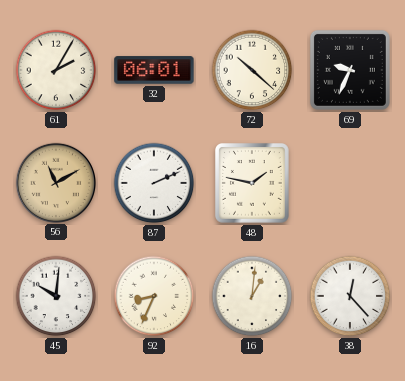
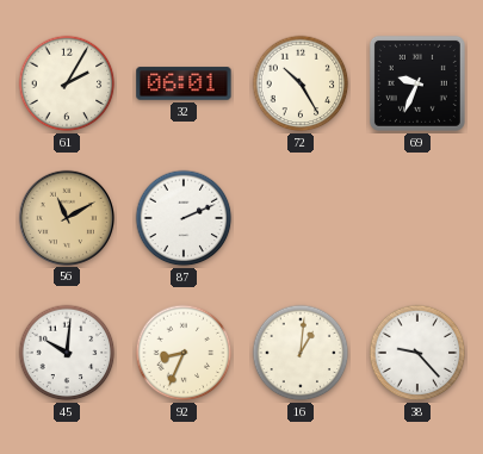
72: 10:22 -> 10:25
48: 1:47 -> none
38: 12:23 -> 9:23
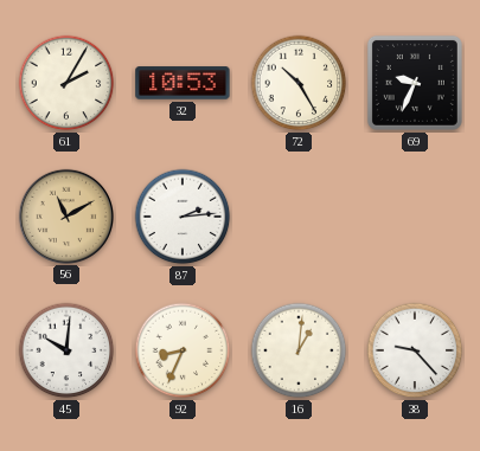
32: 06:01 -> 10:53
87: 2:11 -> 2:14
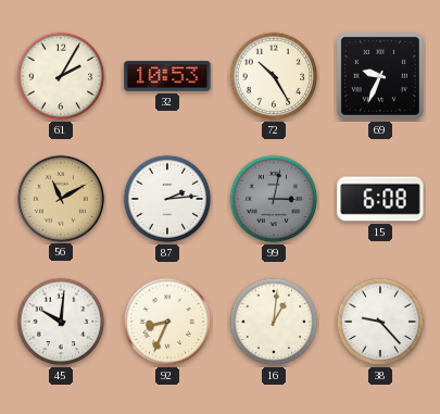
99: none -> 3:02
15: none -> 6:08
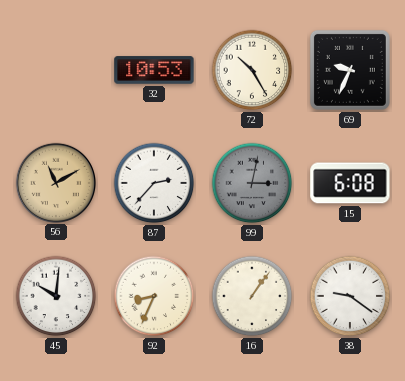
61: 2:05 -> none
87: 2:14 -> 2:37
16: 1:01 -> 1:06
38: 9:23 -> 9:21
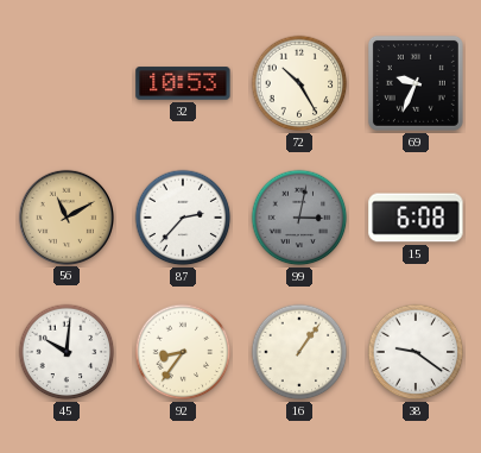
92: 8:34 -> 8:36
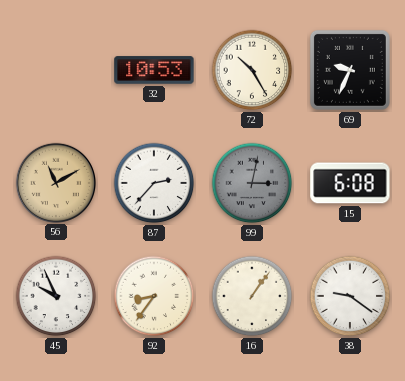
45: 10:01 -> 9:56
